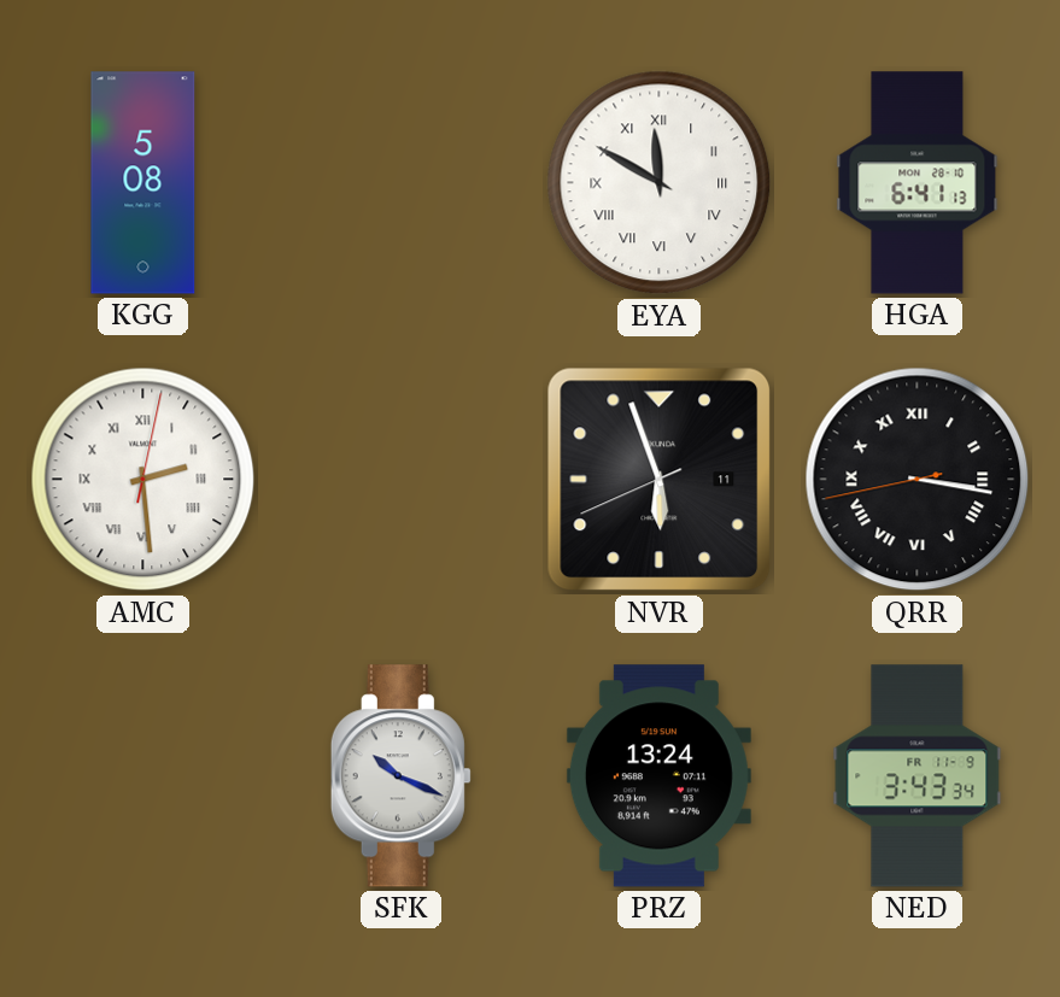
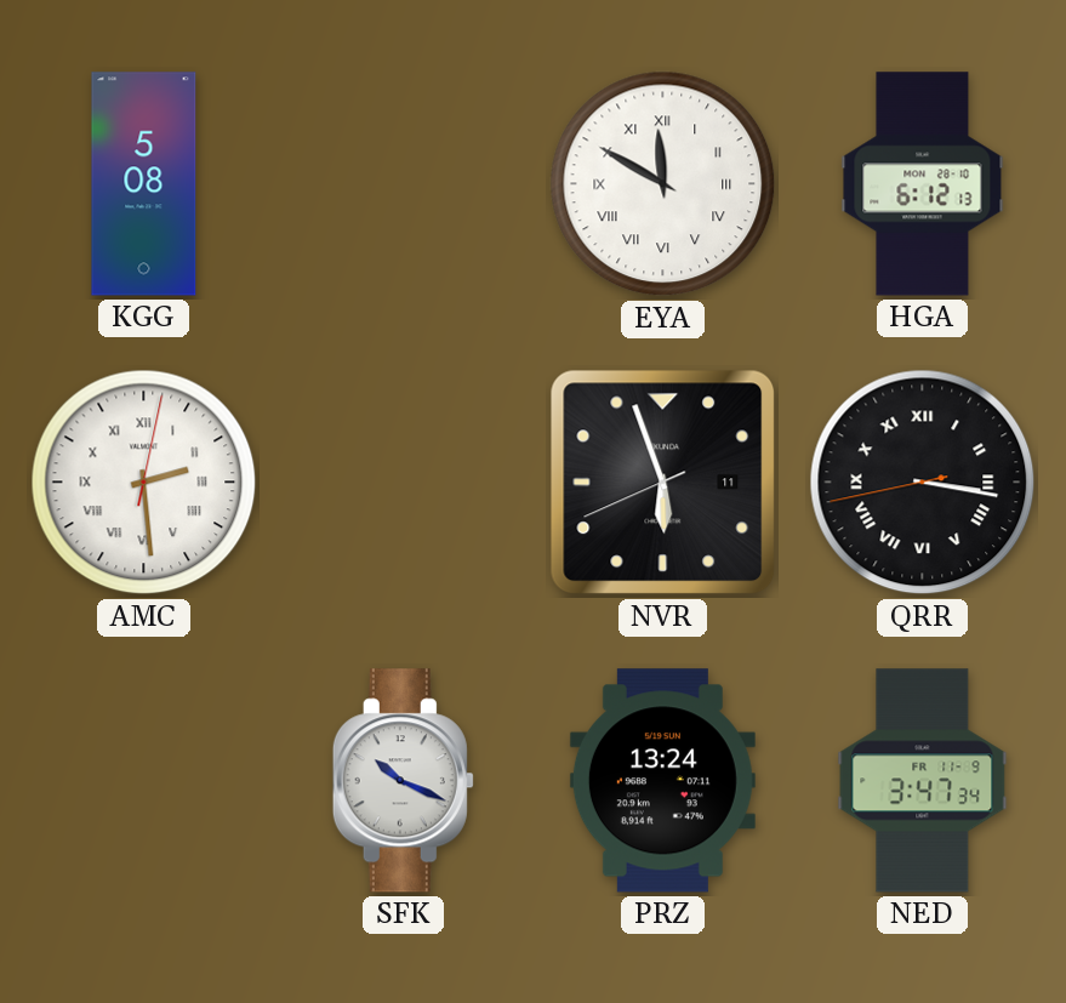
HGA: 6:41 -> 6:12
NED: 3:43 -> 3:47
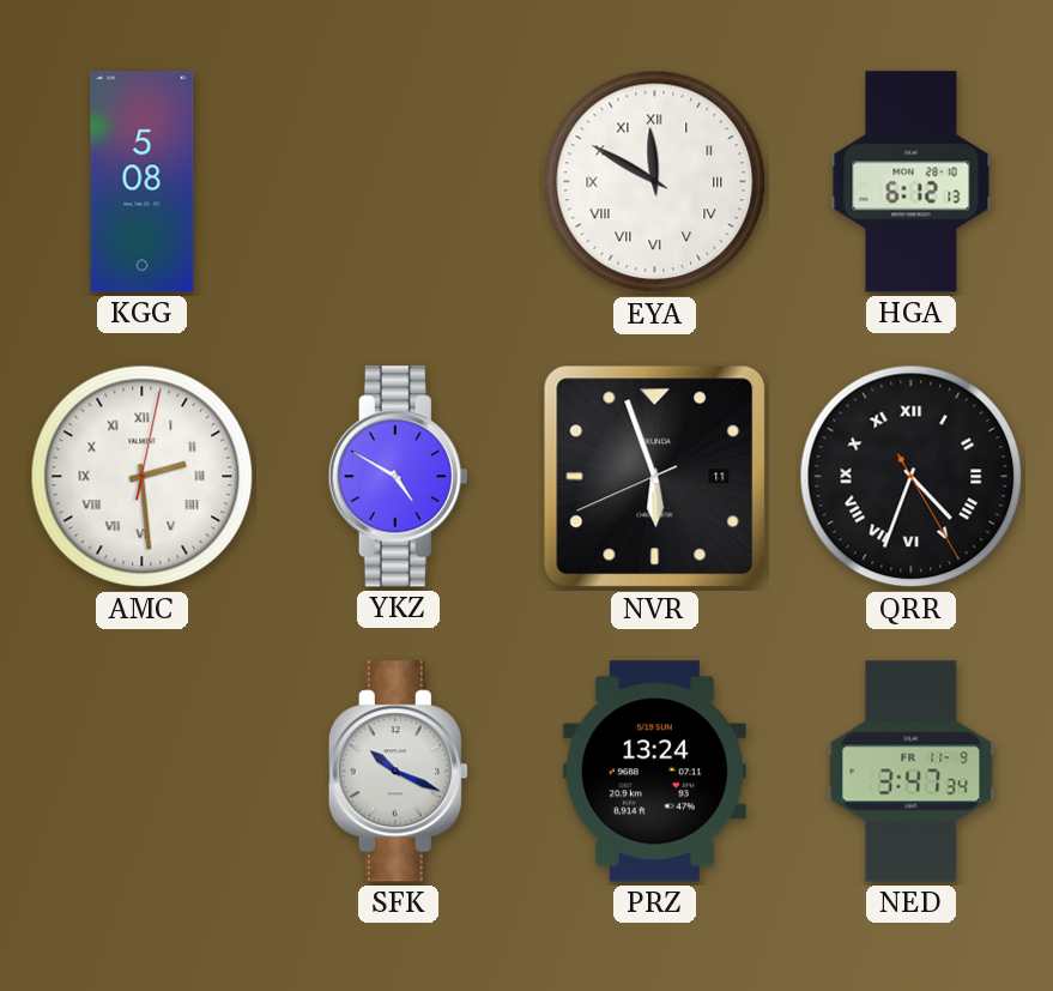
YKZ: none -> 4:50
QRR: 3:16 -> 4:33
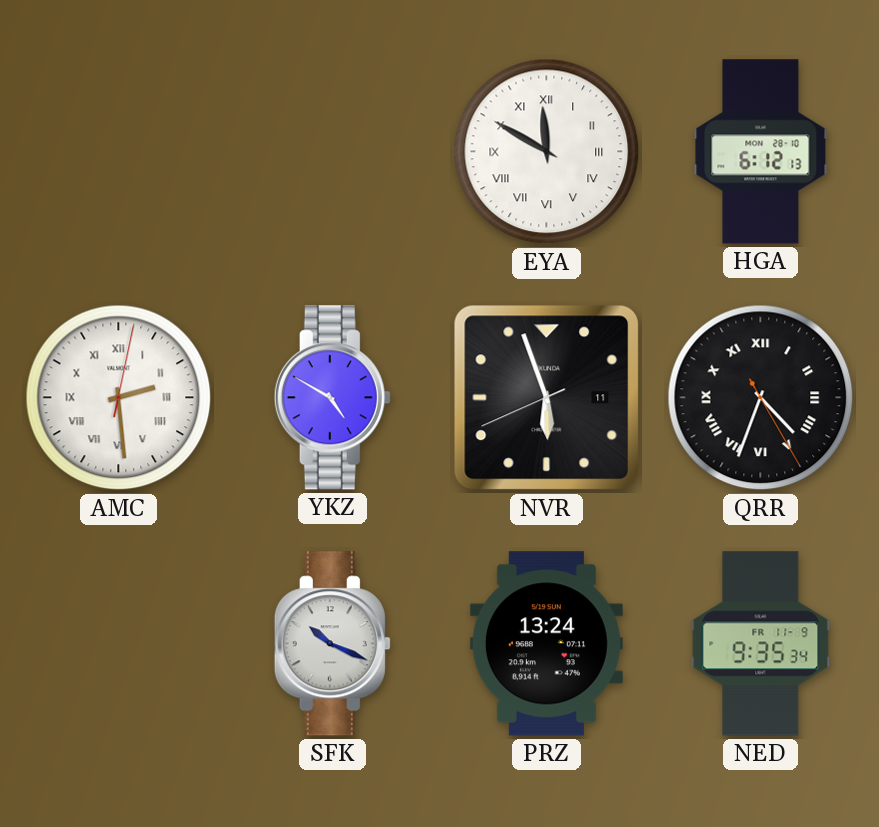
KGG: 5:08 -> none
NED: 3:47 -> 9:35
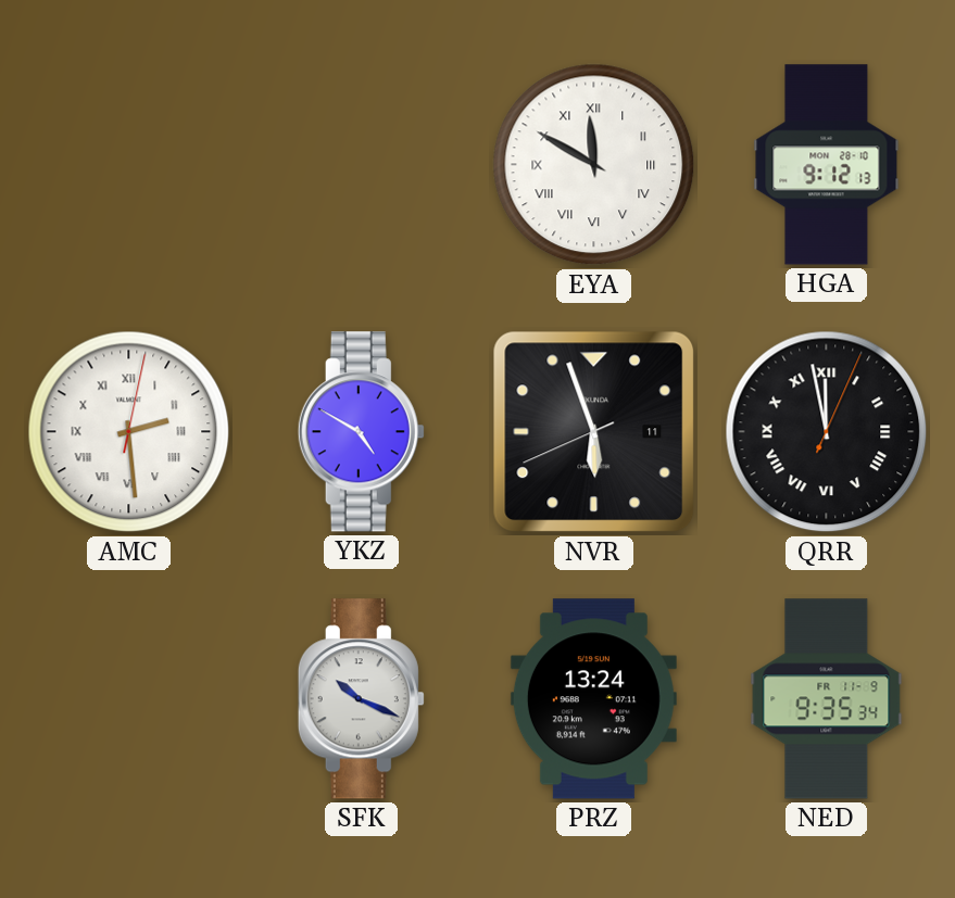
HGA: 6:12 -> 9:12
QRR: 4:33 -> 11:58
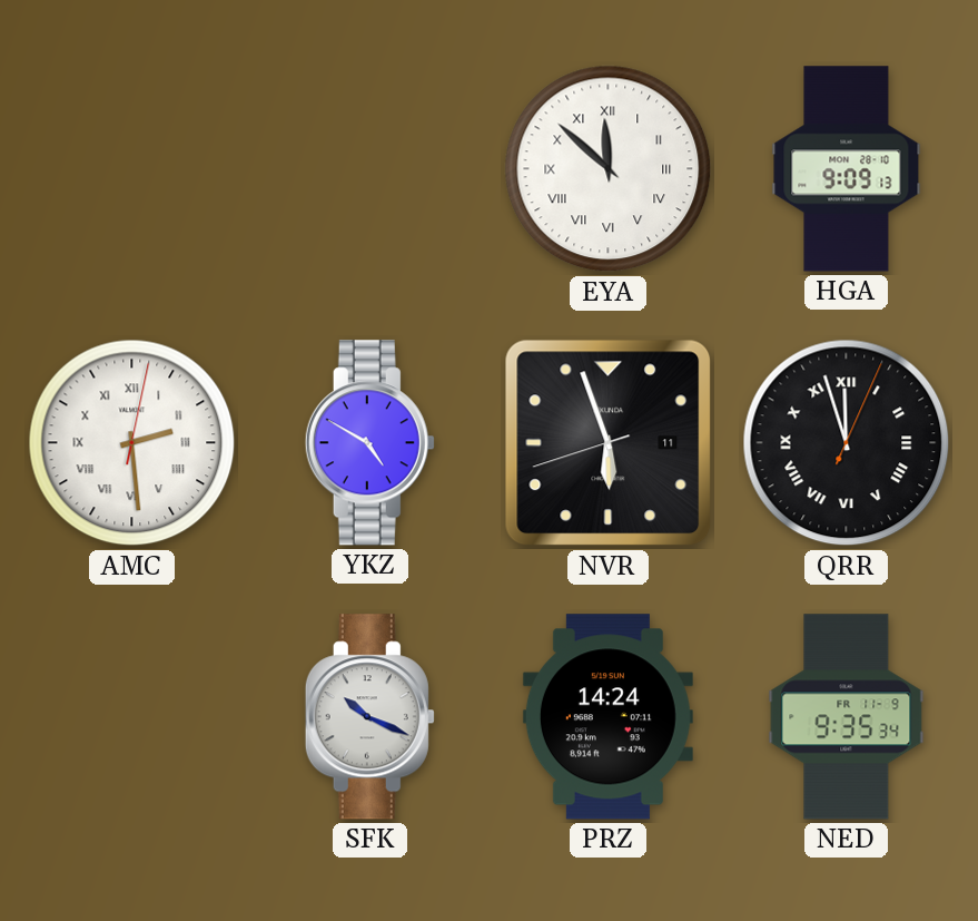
EYA: 11:50 -> 11:52
HGA: 9:12 -> 9:09
NVR: 5:56:41 -> 5:56:42
QRR: 11:58 -> 11:57
PRZ: 13:24 -> 14:24
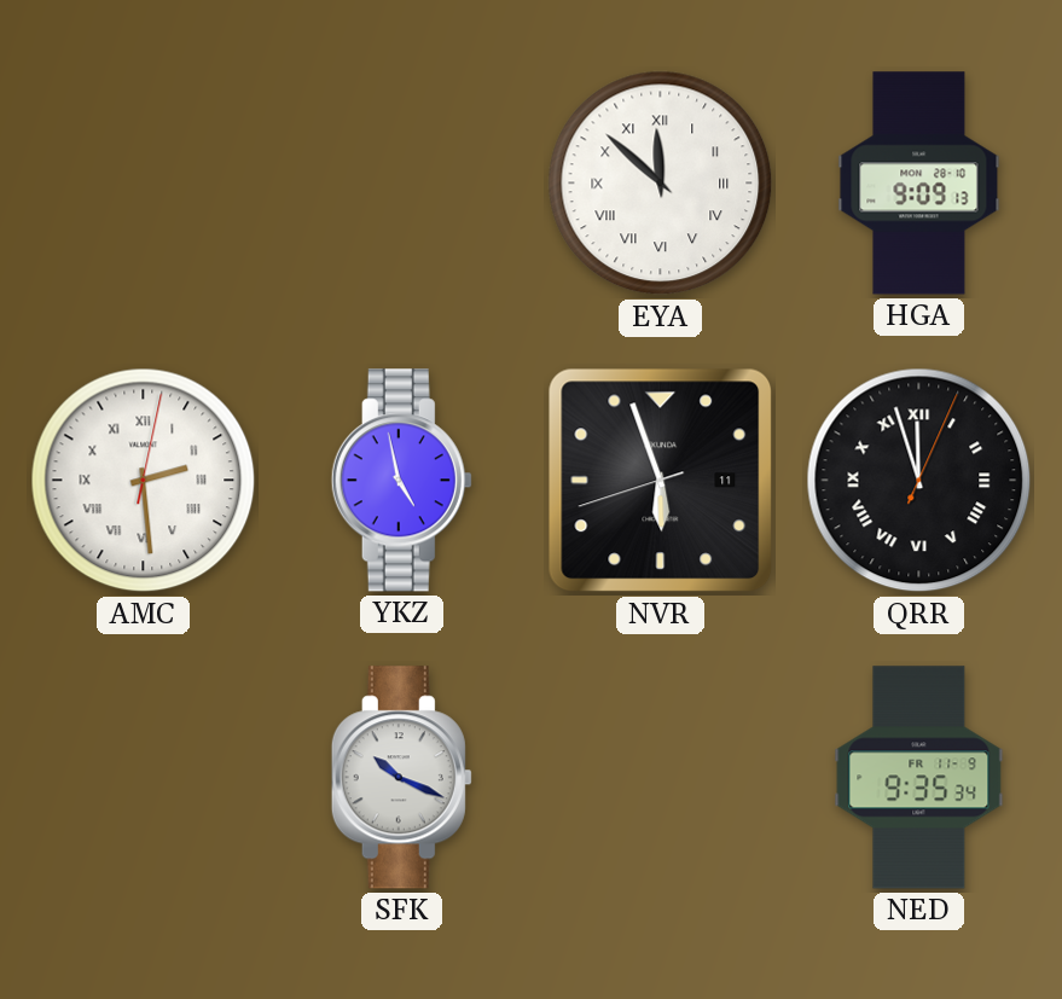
YKZ: 4:50 -> 4:58
PRZ: 14:24 -> none
